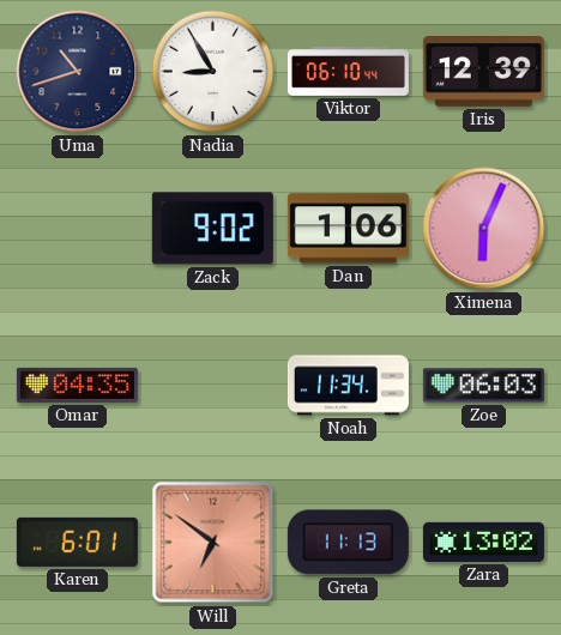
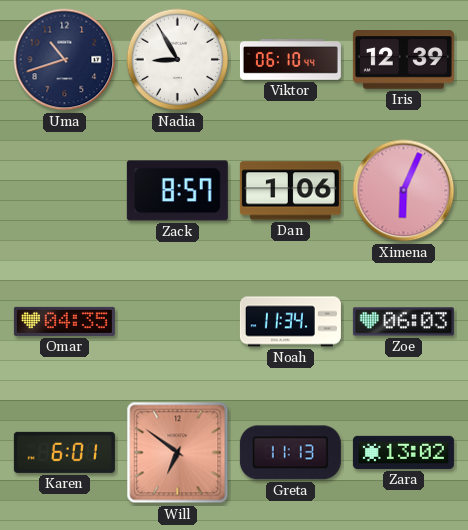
Zack: 9:02 -> 8:57
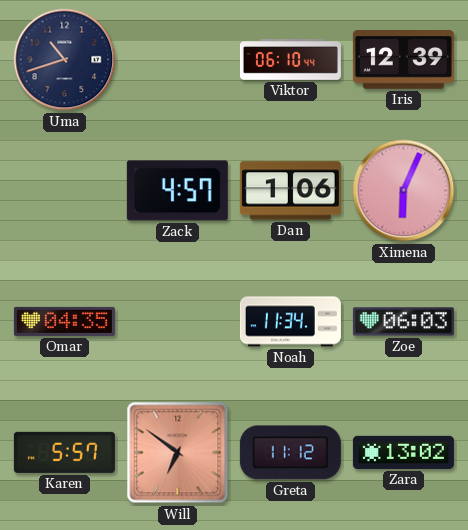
Nadia: 8:55 -> none
Zack: 8:57 -> 4:57
Karen: 6:01 -> 5:57
Greta: 11:13 -> 11:12
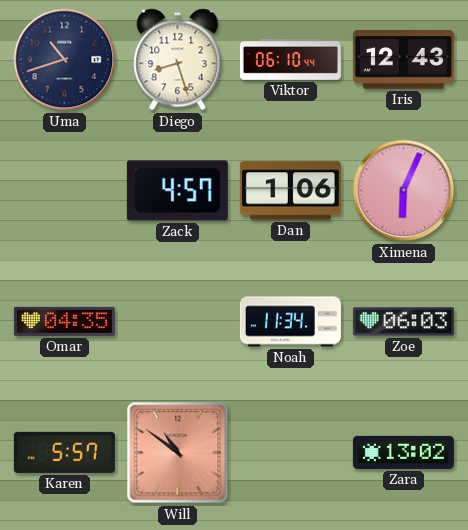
Diego: none -> 8:27
Iris: 12:39 -> 12:43
Will: 6:51 -> 10:51
Greta: 11:12 -> none
